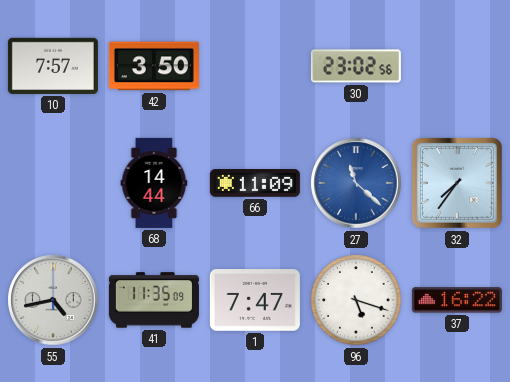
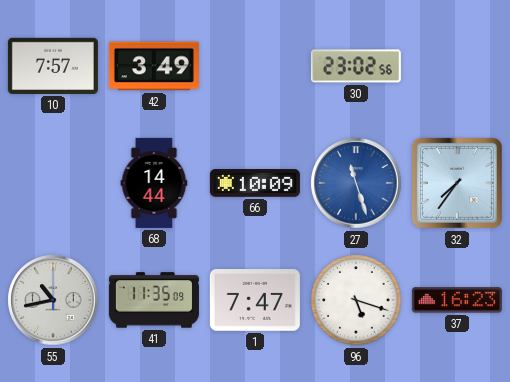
42: 3:50 -> 3:49
66: 11:09 -> 10:09
27: 11:22 -> 11:27
55: 4:43 -> 10:43
37: 16:22 -> 16:23
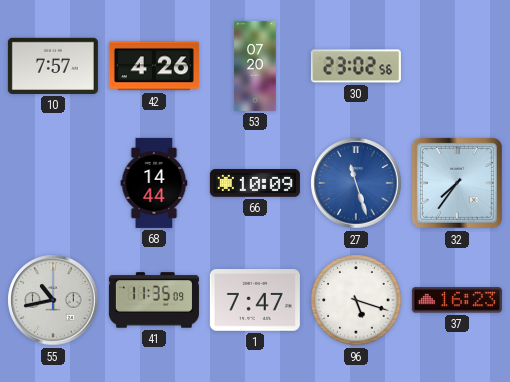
42: 3:49 -> 4:26
53: none -> 07:20
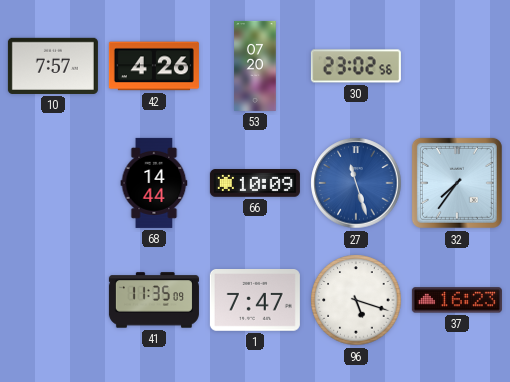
55: 10:43 -> none
